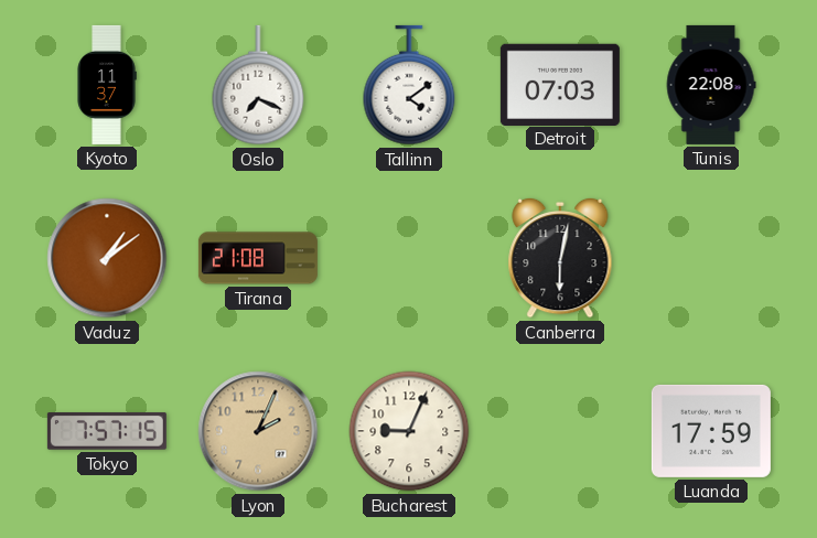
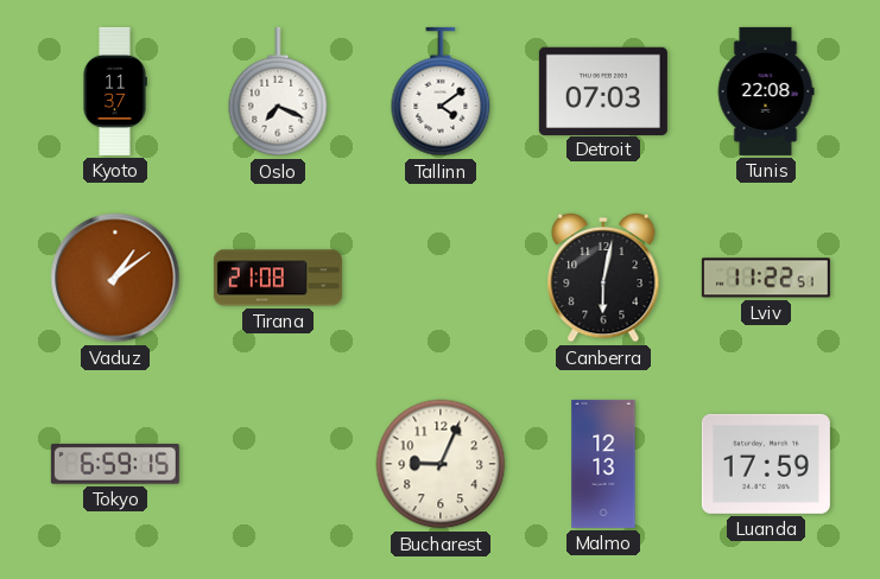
Lviv: none -> 11:22
Tokyo: 7:57 -> 6:59
Lyon: 2:04 -> none
Malmo: none -> 12:13
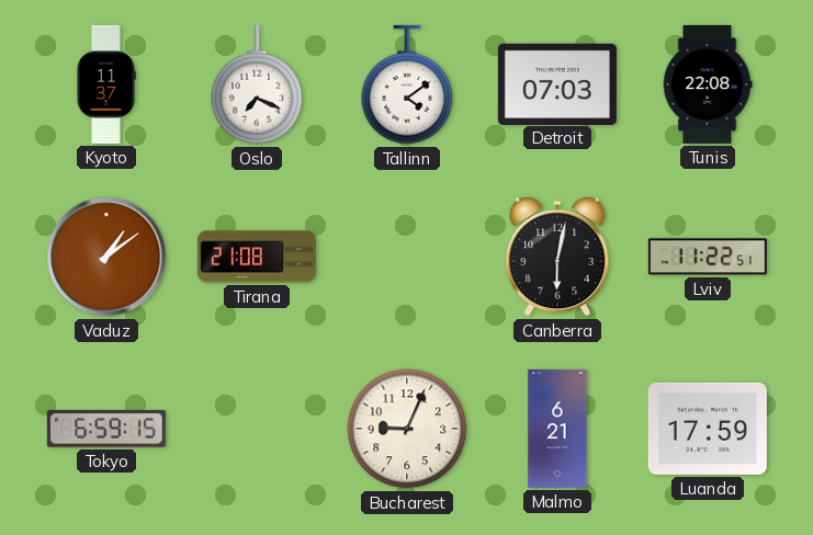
Malmo: 12:13 -> 6:21
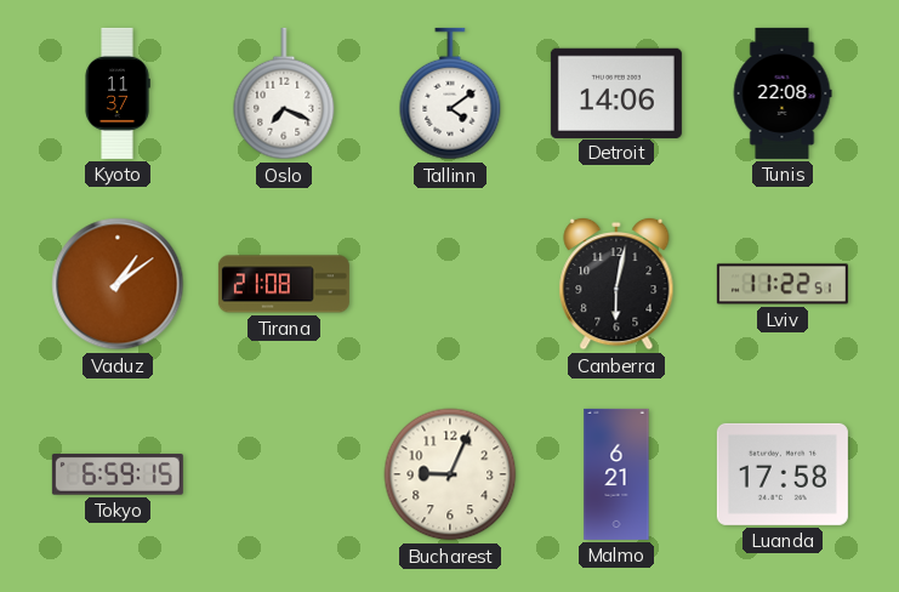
Detroit: 07:03 -> 14:06
Luanda: 17:59 -> 17:58
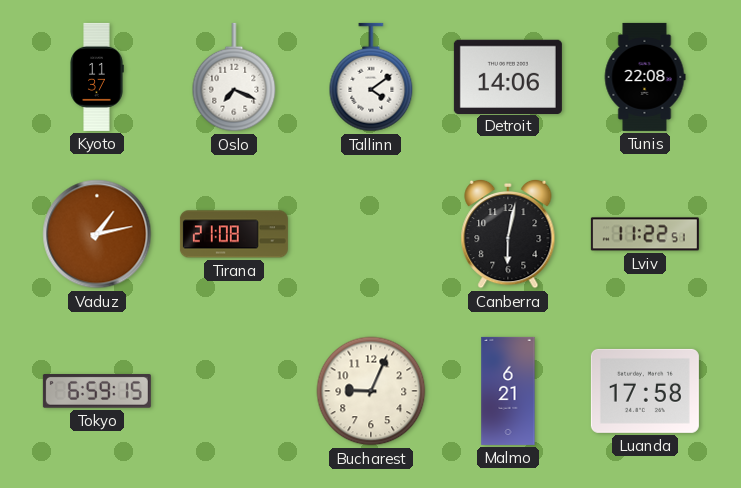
Vaduz: 1:09 -> 1:13
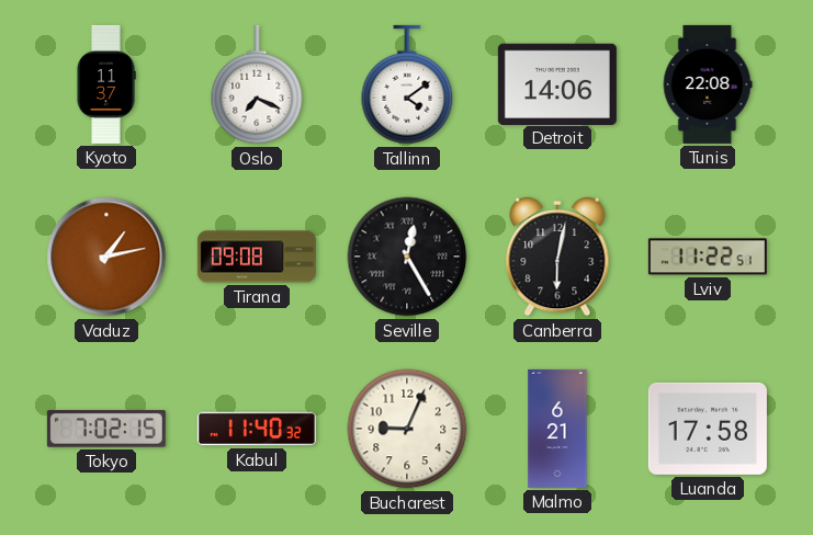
Tirana: 21:08 -> 09:08
Seville: none -> 12:25
Tokyo: 6:59 -> 7:02
Kabul: none -> 11:40
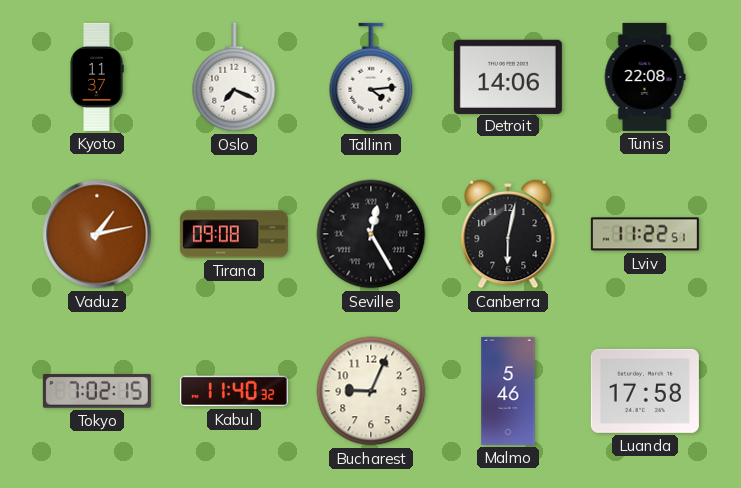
Tallinn: 4:09 -> 4:14
Malmo: 6:21 -> 5:46
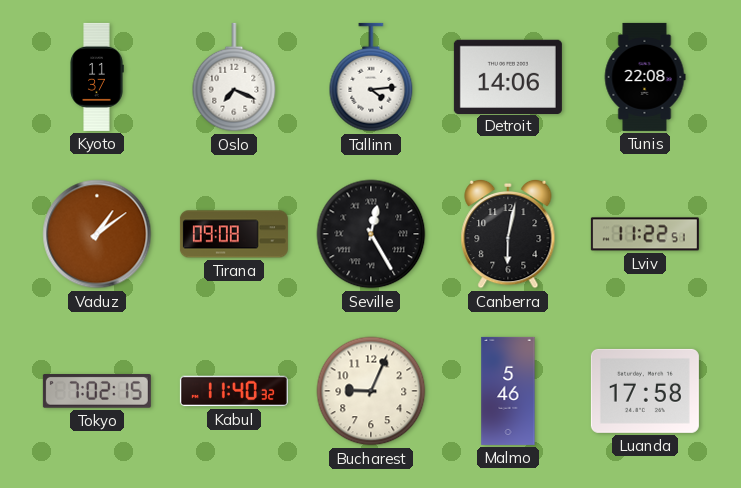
Vaduz: 1:13 -> 1:09
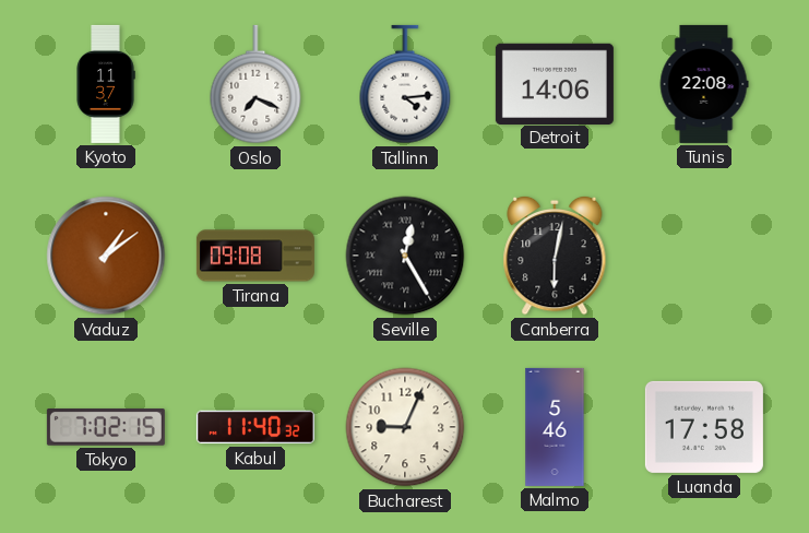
Lviv: 11:22 -> none
